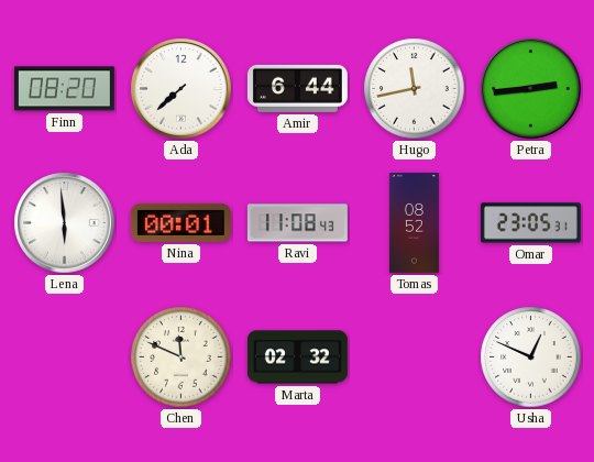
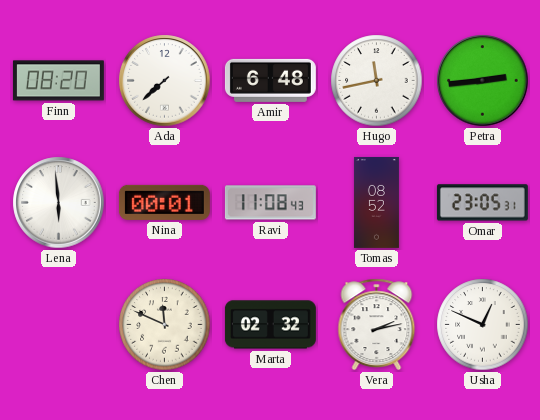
Amir: 6:44 -> 6:48
Vera: none -> 2:13
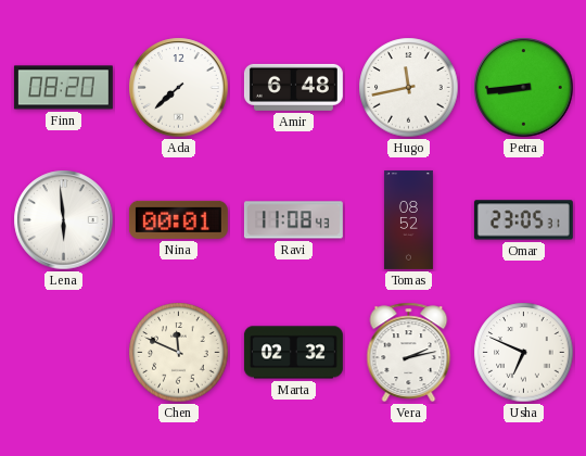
Petra: 2:44 -> 8:44
Usha: 12:49 -> 6:49
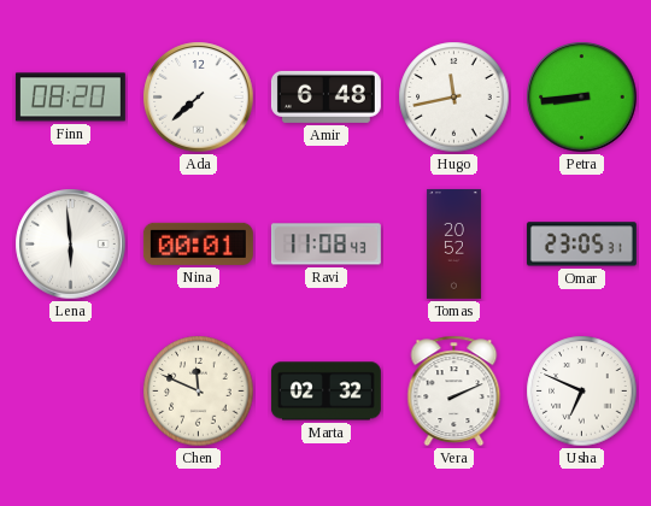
Tomas: 08:52 -> 20:52
Vera: 2:13 -> 2:11
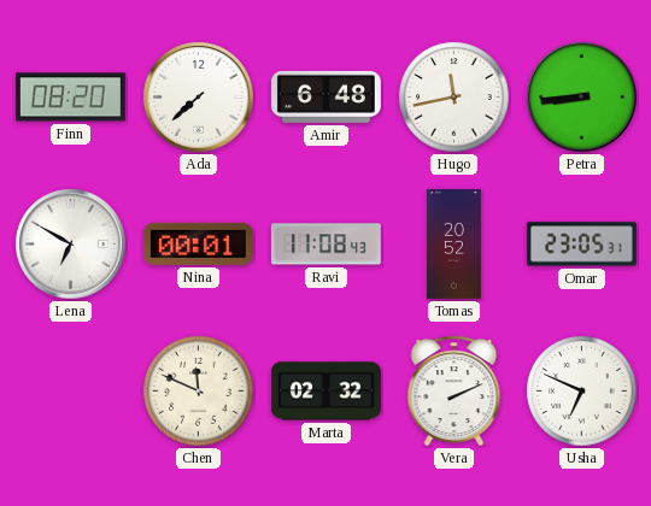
Lena: 5:59 -> 6:50
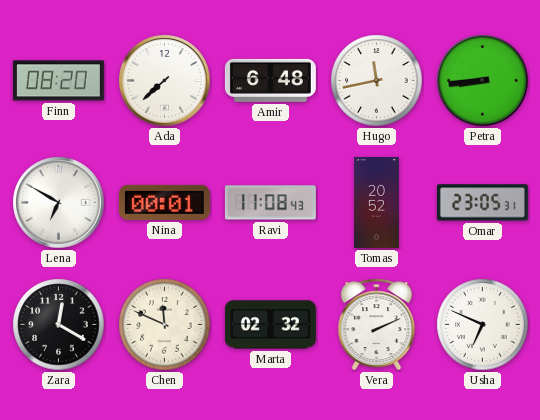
Zara: none -> 12:20
